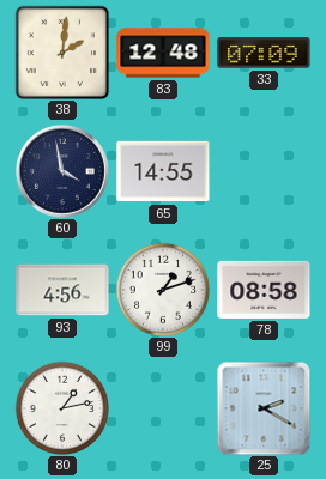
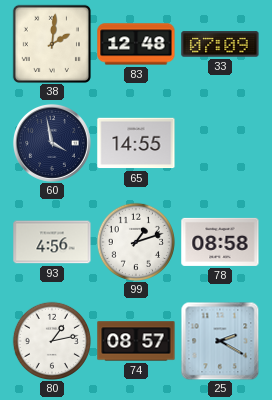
74: none -> 08:57
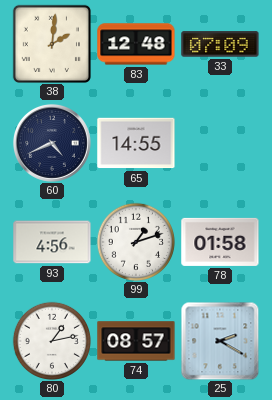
60: 3:58 -> 4:41
78: 08:58 -> 01:58
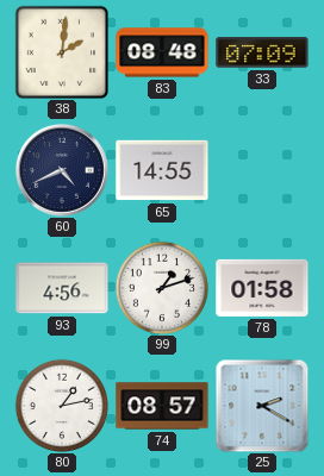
83: 12:48 -> 08:48
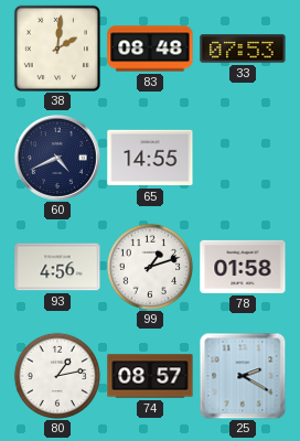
33: 07:09 -> 07:53
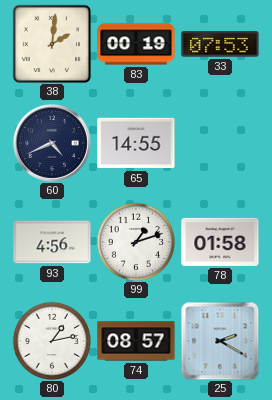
83: 08:48 -> 00:19
